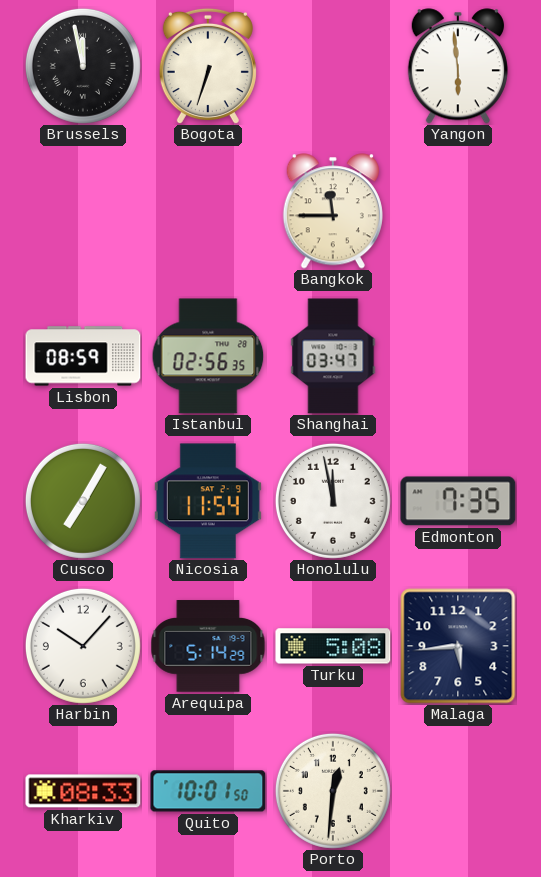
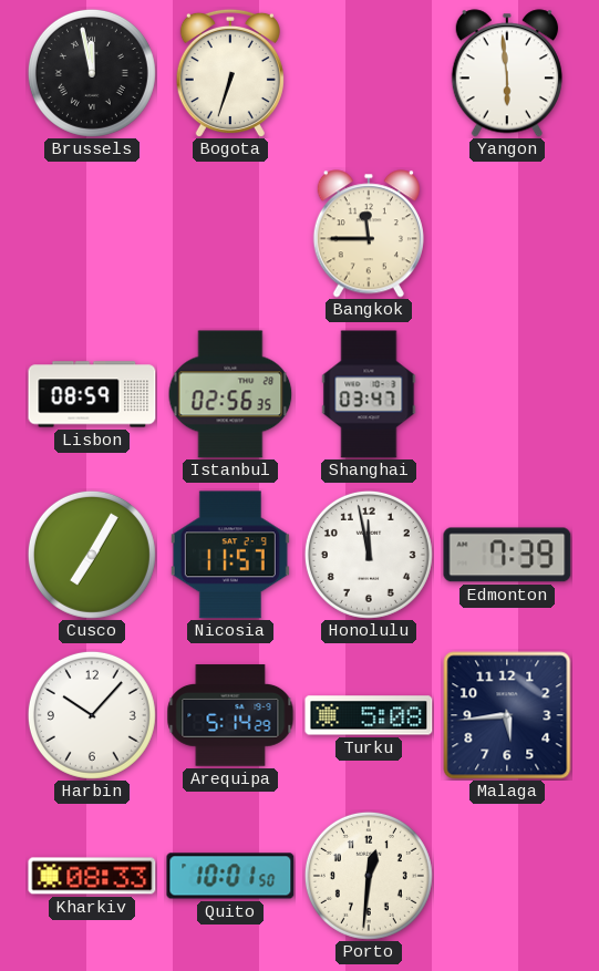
Nicosia: 11:54 -> 11:57
Edmonton: 7:35 -> 7:39
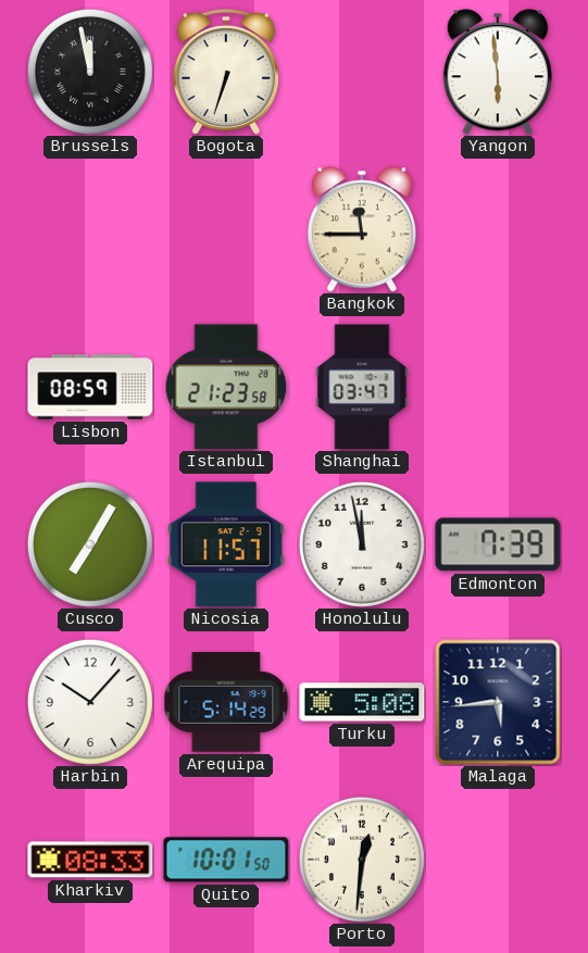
Istanbul: 02:56 -> 21:23
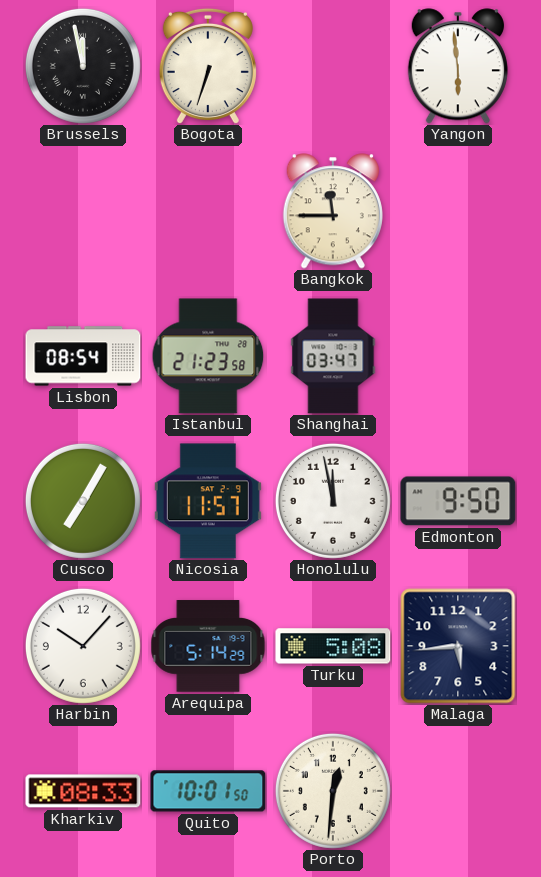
Lisbon: 08:59 -> 08:54
Edmonton: 7:39 -> 9:50
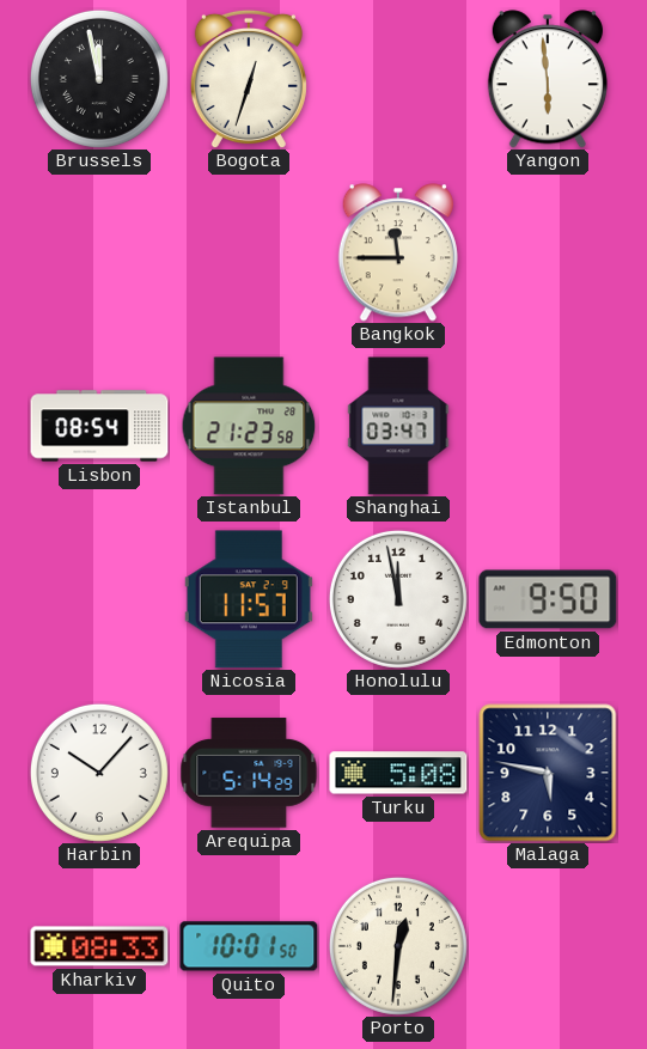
Bogota: 6:33 -> 12:33
Cusco: 7:05 -> none
Malaga: 5:44 -> 5:47
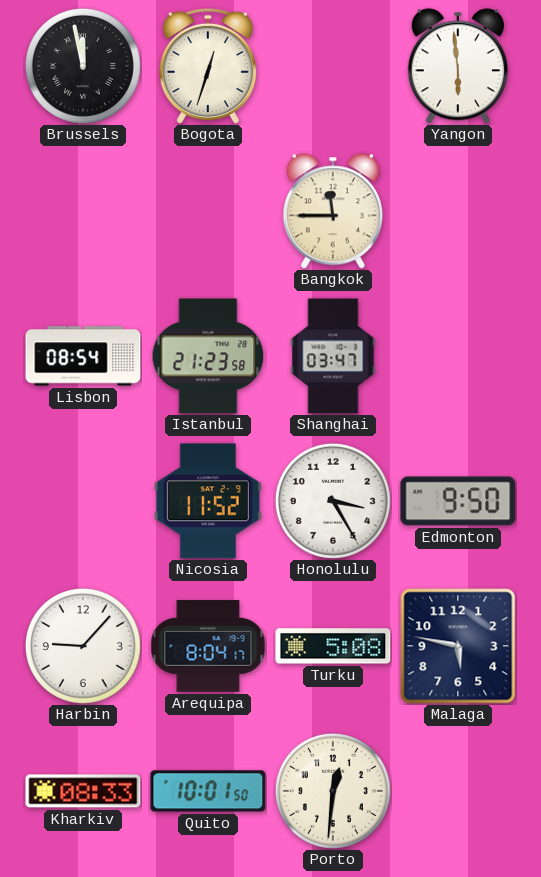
Nicosia: 11:57 -> 11:52
Honolulu: 11:58 -> 3:25
Harbin: 10:07 -> 9:07
Arequipa: 5:14 -> 8:04
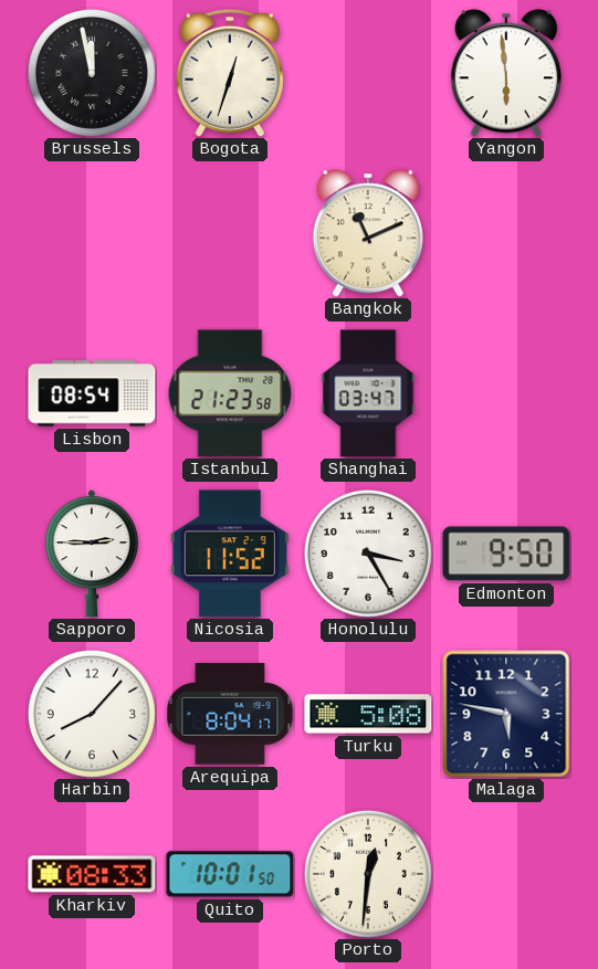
Bangkok: 11:45 -> 11:11
Sapporo: none -> 2:45
Harbin: 9:07 -> 8:07
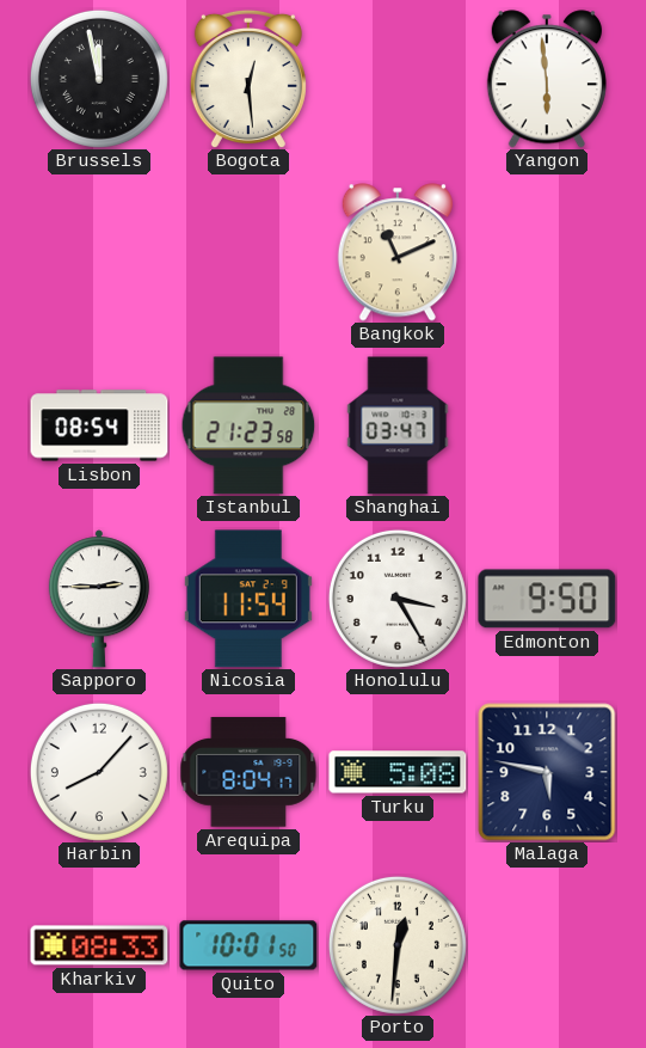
Bogota: 12:33 -> 12:29
Nicosia: 11:52 -> 11:54
